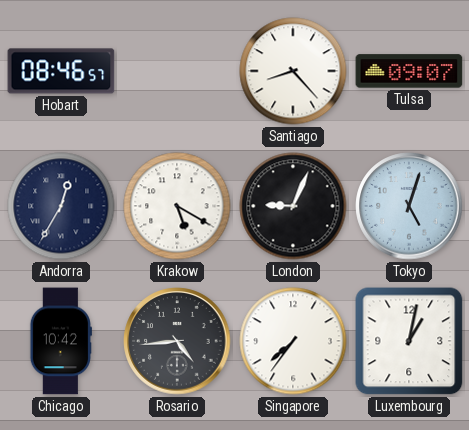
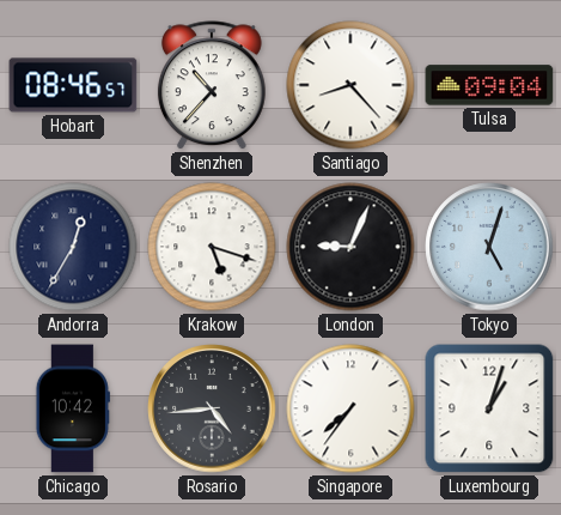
Shenzhen: none -> 10:37
Tulsa: 09:07 -> 09:04
Krakow: 5:20 -> 5:18
Luxembourg: 1:02 -> 1:03
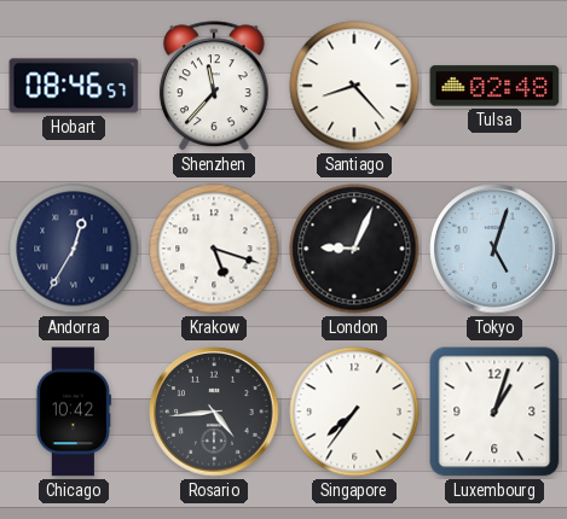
Shenzhen: 10:37 -> 11:37
Tulsa: 09:04 -> 02:48
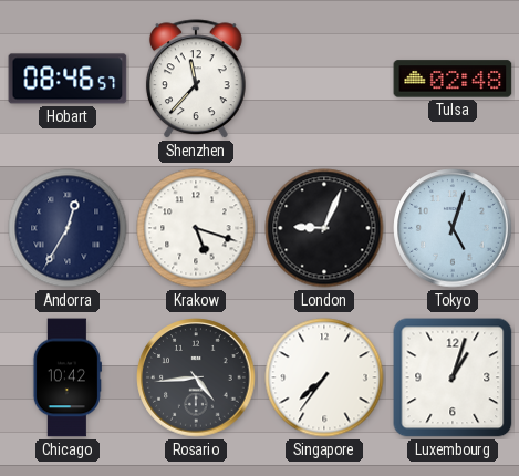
Santiago: 8:23 -> none
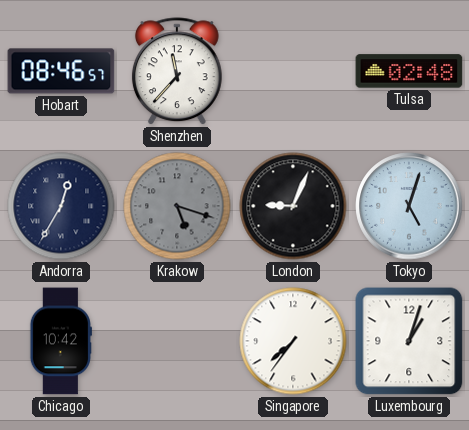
Krakow dial: white -> grey
Rosario: 4:44 -> none
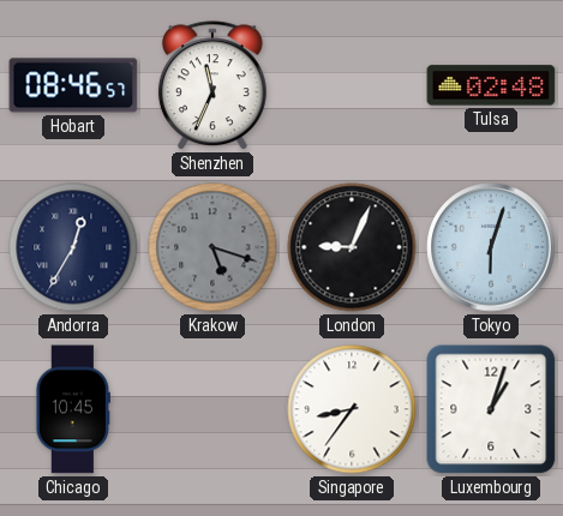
Shenzhen: 11:37 -> 11:34
Tokyo: 5:03 -> 6:03
Chicago: 10:42 -> 10:45
Singapore: 7:36 -> 8:36
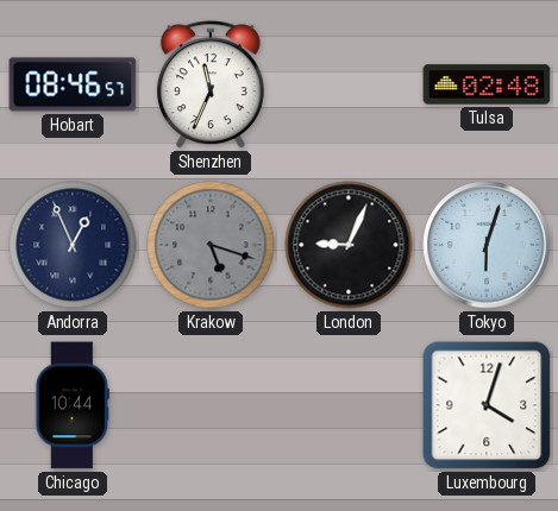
Andorra: 12:35 -> 12:56
Chicago: 10:45 -> 10:44
Singapore: 8:36 -> none
Luxembourg: 1:03 -> 4:03
